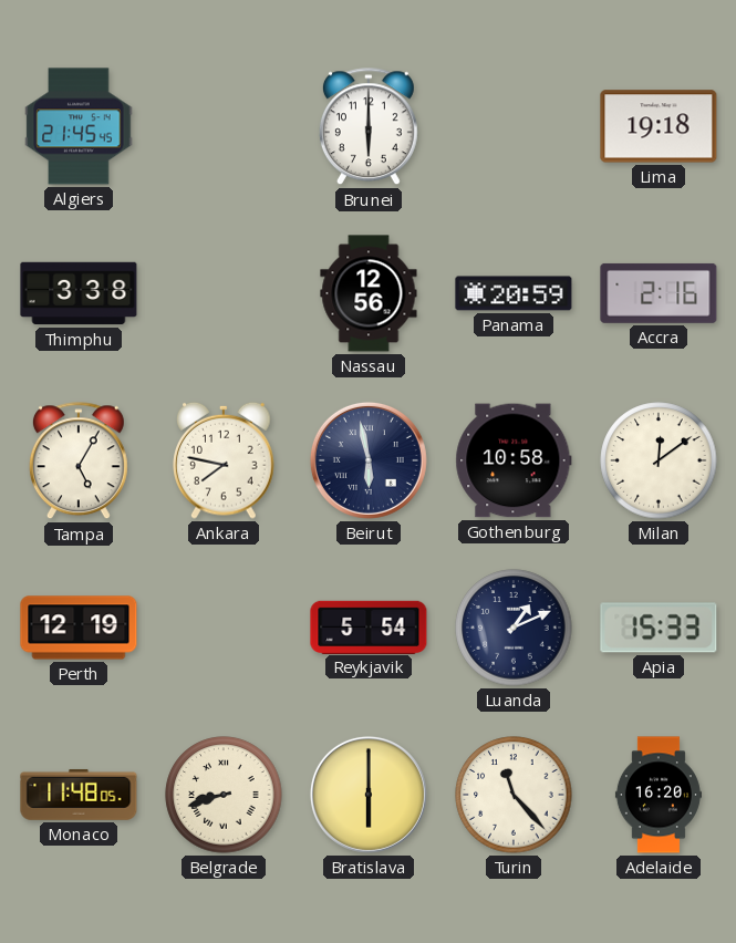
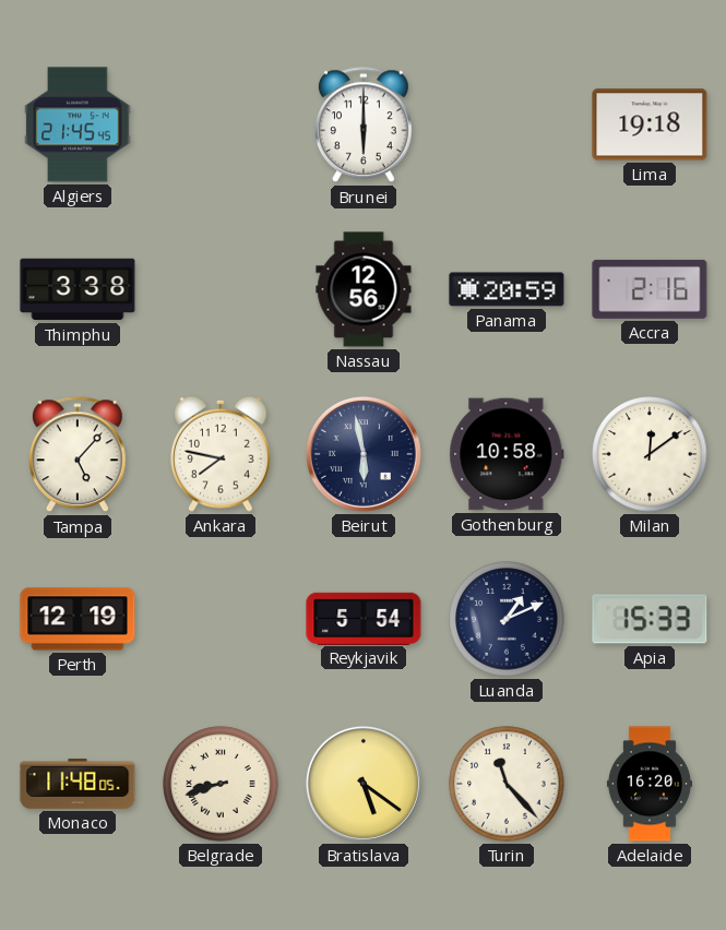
Tampa: 5:05 -> 5:07
Bratislava: 6:00 -> 5:21
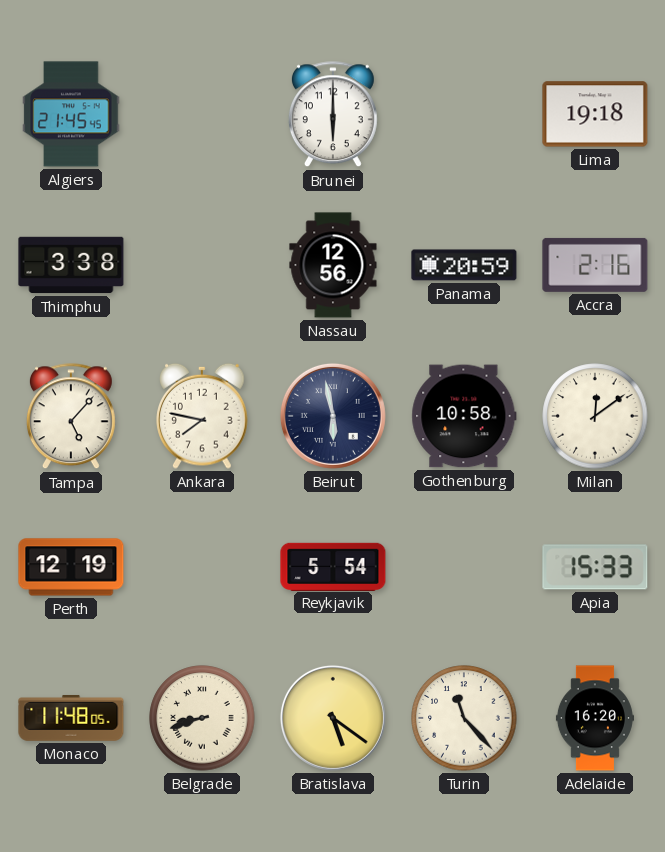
Luanda: 1:11 -> none
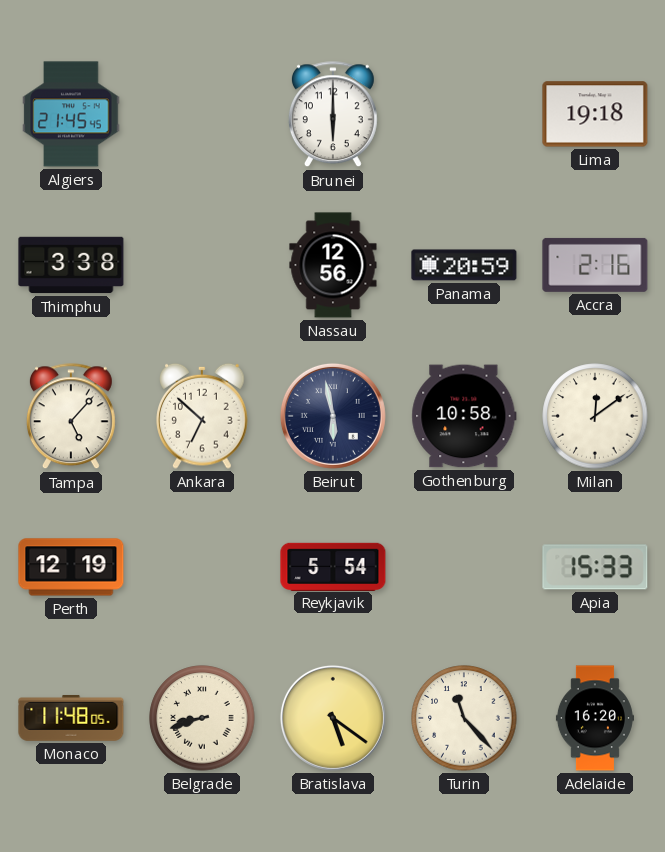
Ankara: 7:47 -> 6:52
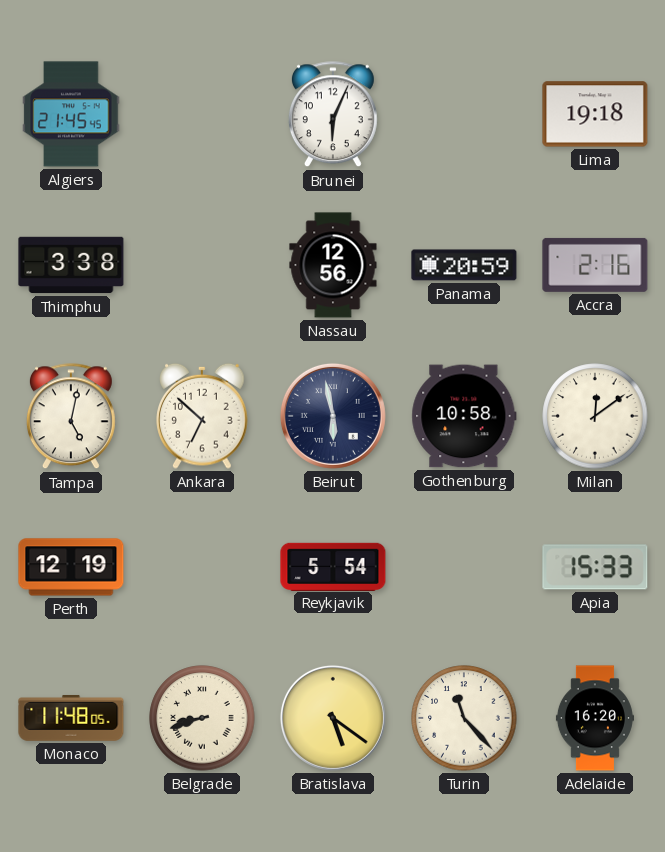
Brunei: 6:00 -> 6:04
Tampa: 5:07 -> 5:02
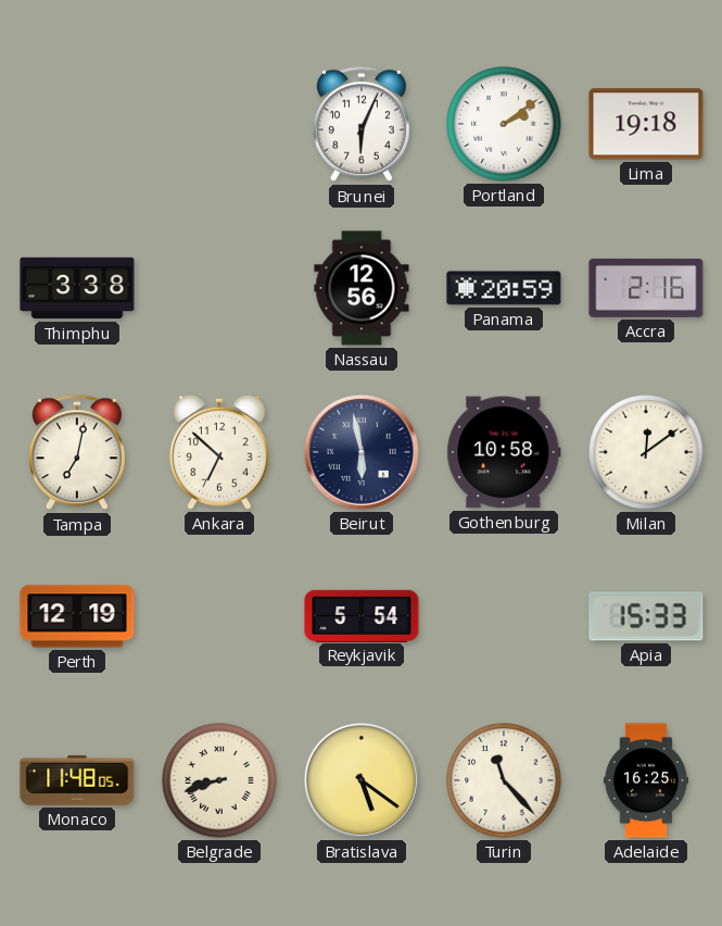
Algiers: 21:45 -> none
Portland: none -> 2:09
Tampa: 5:02 -> 7:02
Adelaide: 16:20 -> 16:25
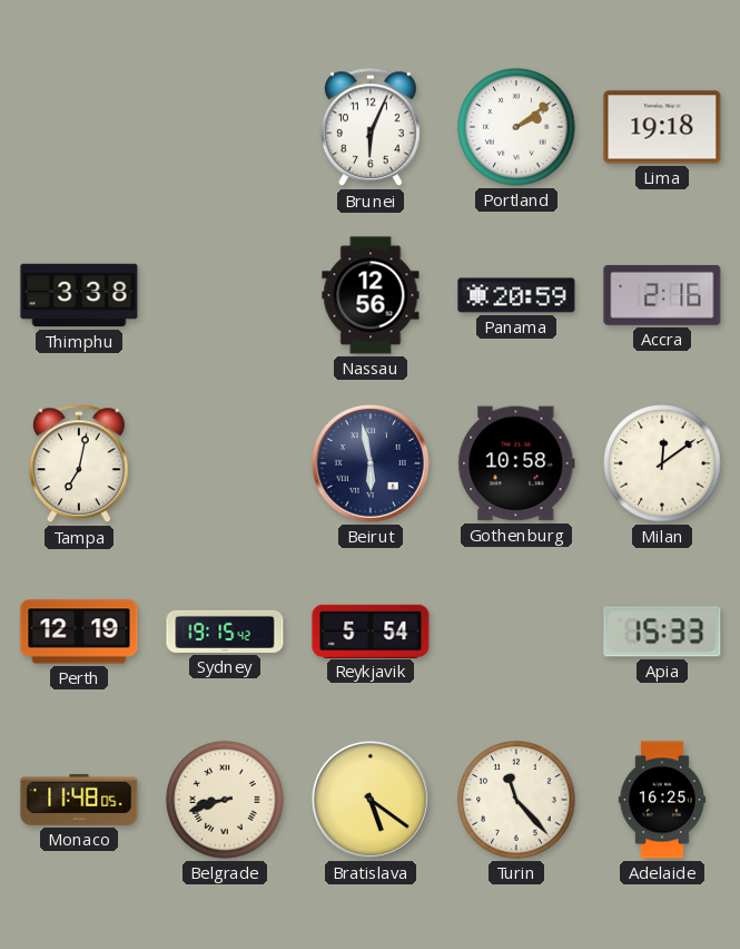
Ankara: 6:52 -> none
Sydney: none -> 19:15
